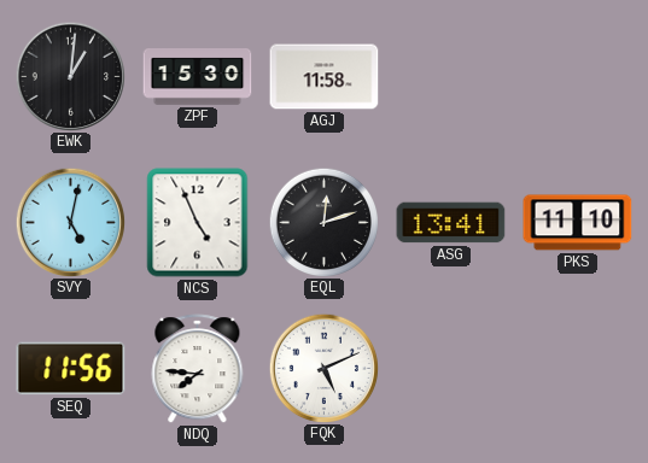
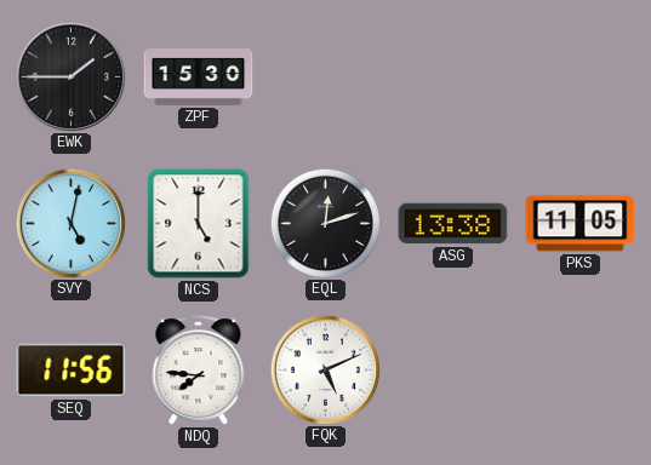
EWK: 1:01 -> 1:45
AGJ: 11:58 -> none
NCS: 4:56 -> 5:00
ASG: 13:41 -> 13:38
PKS: 11:10 -> 11:05
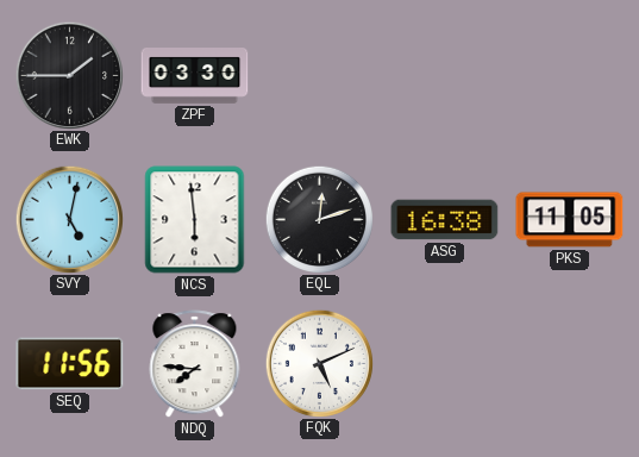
ZPF: 15:30 -> 03:30
NCS: 5:00 -> 5:59
ASG: 13:38 -> 16:38
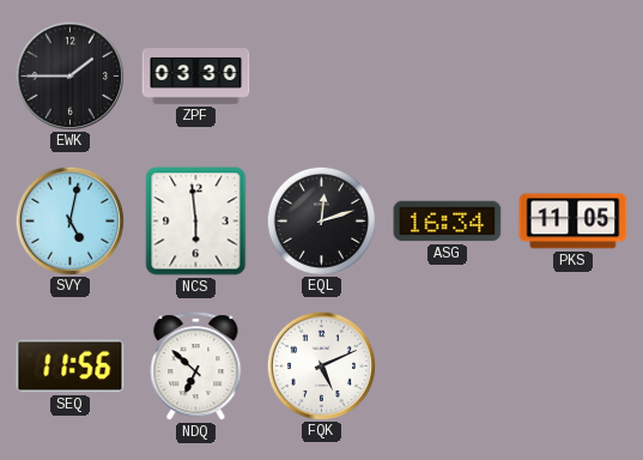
ASG: 16:38 -> 16:34
NDQ: 7:46 -> 6:52
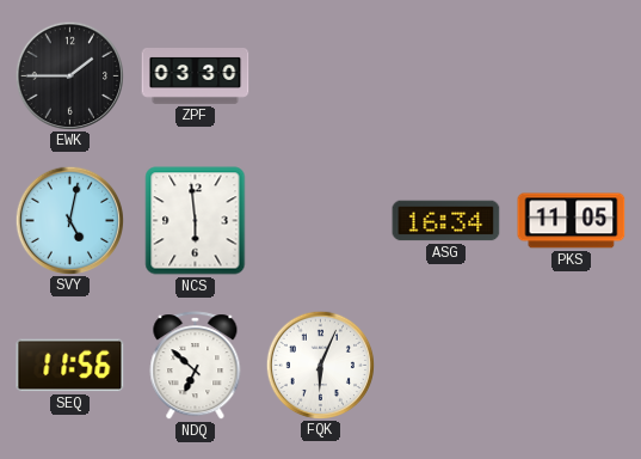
EQL: 12:12 -> none
FQK: 5:11 -> 6:04
